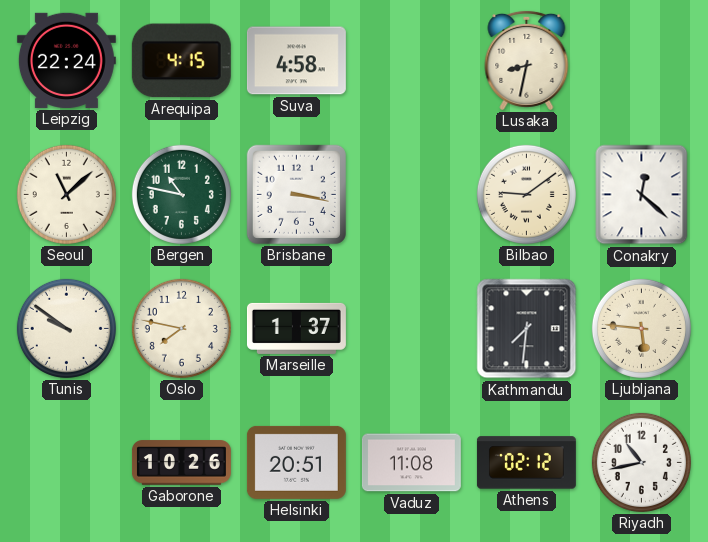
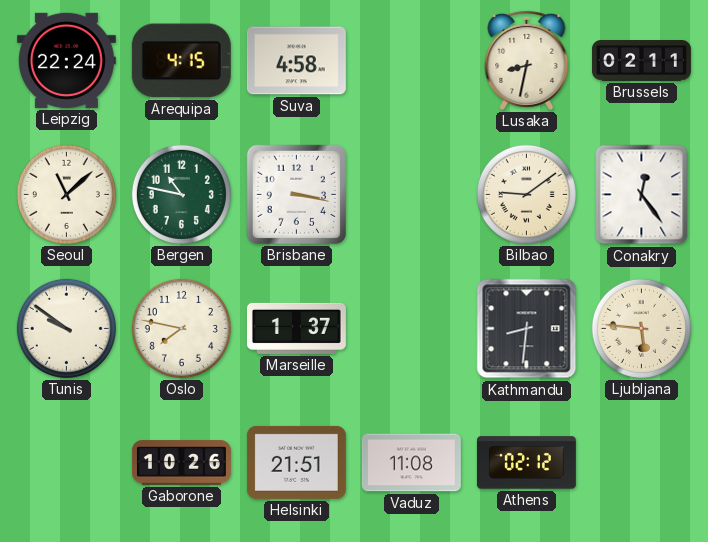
Brussels: none -> 02:11
Conakry: 12:22 -> 12:24
Kathmandu: 7:31 -> 8:31
Helsinki: 20:51 -> 21:51
Riyadh: 10:43 -> none
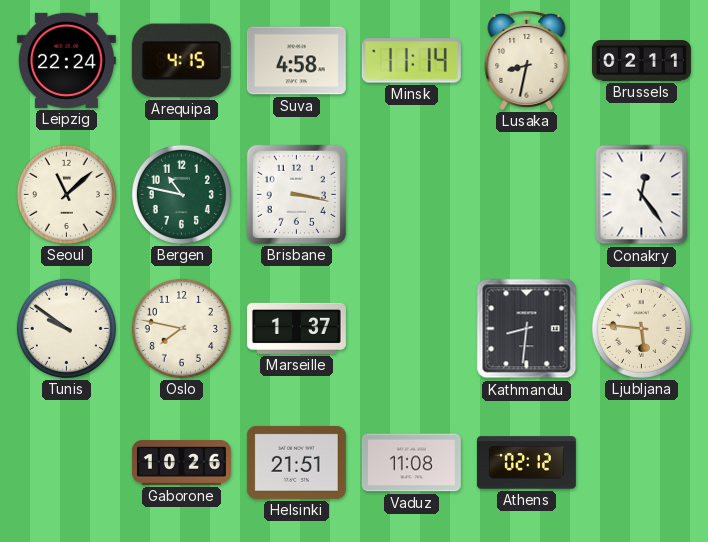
Minsk: none -> 11:14
Bilbao: 9:09 -> none
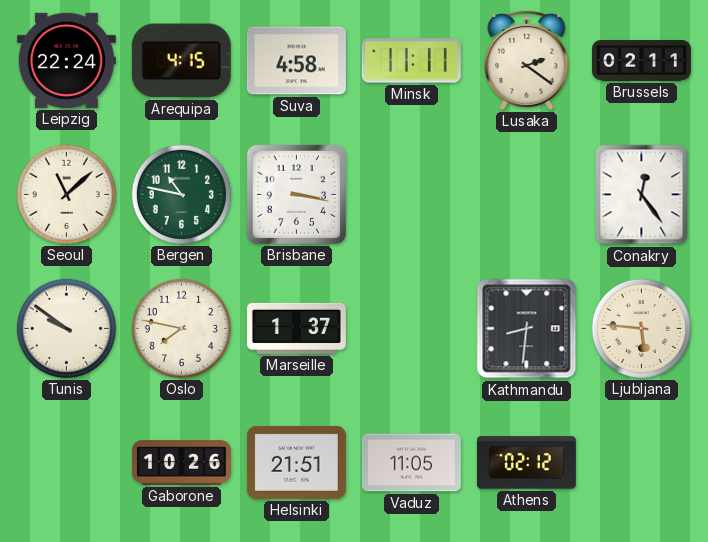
Minsk: 11:14 -> 11:11
Lusaka: 8:32 -> 2:21
Vaduz: 11:08 -> 11:05
